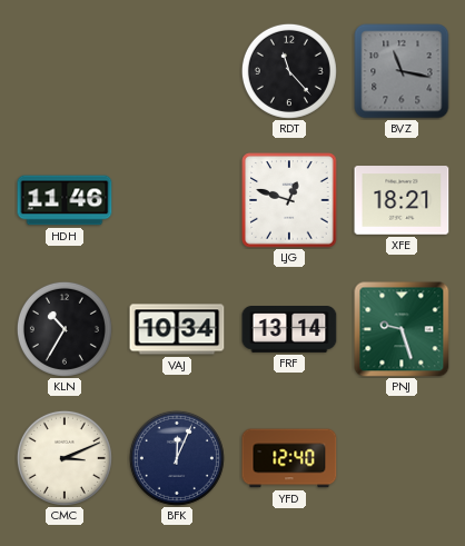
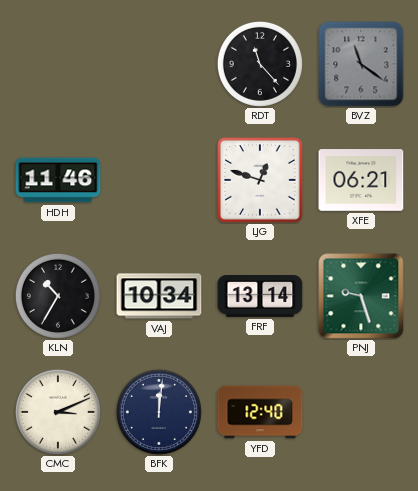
BVZ: 11:17 -> 11:21
XFE: 18:21 -> 06:21
BFK: 12:04 -> 12:01
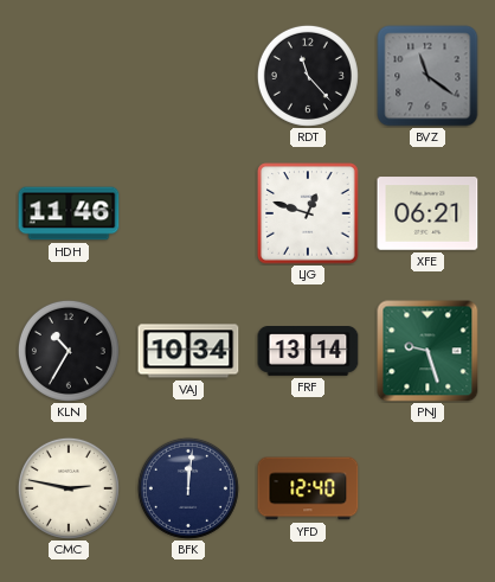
CMC: 3:11 -> 2:47
